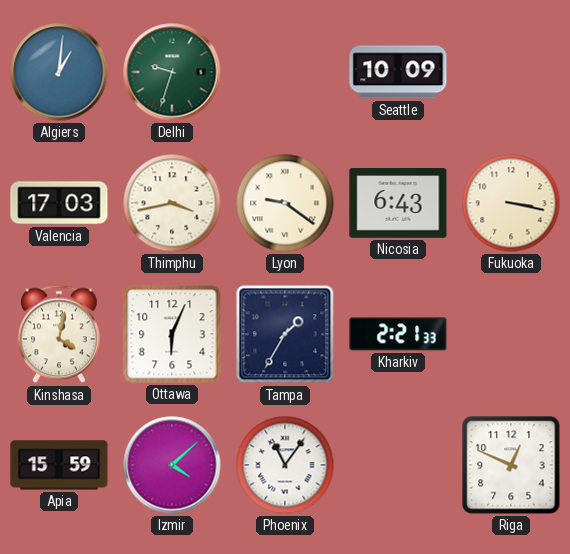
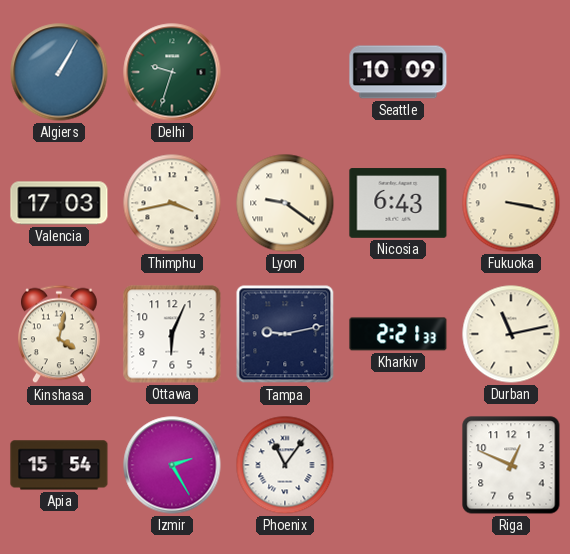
Algiers: 1:01 -> 1:05
Tampa: 1:35 -> 9:13
Durban: none -> 11:13
Apia: 15:59 -> 15:54
Izmir: 4:08 -> 2:25
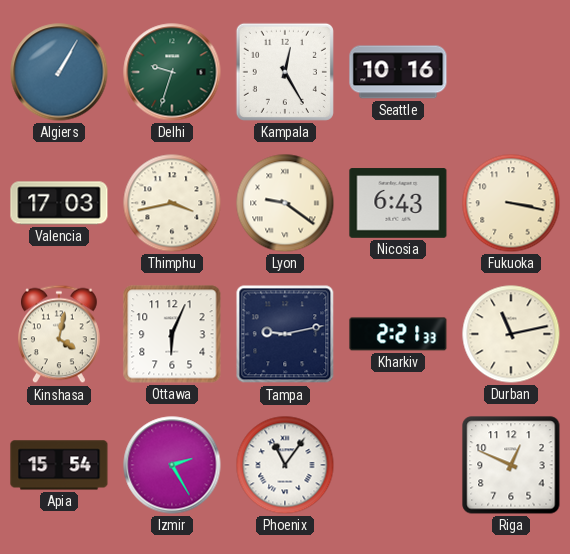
Kampala: none -> 12:25
Seattle: 10:09 -> 10:16
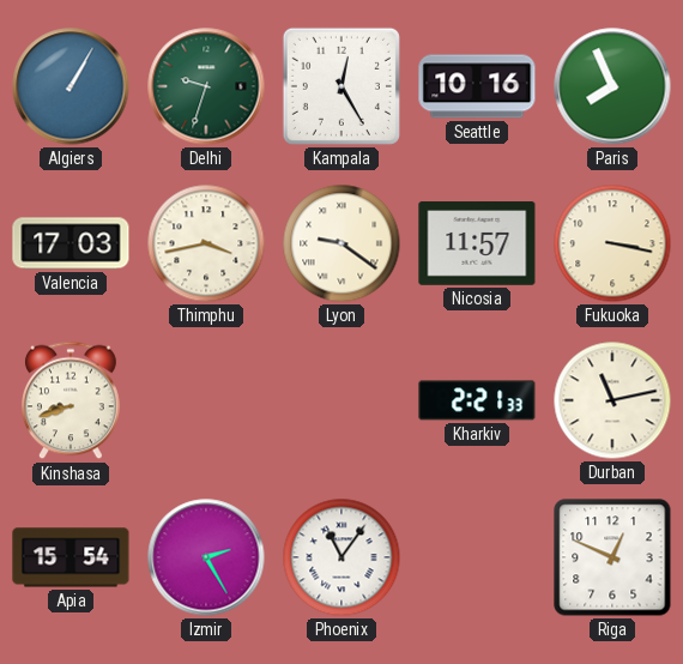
Paris: none -> 7:56
Nicosia: 6:43 -> 11:57
Kinshasa: 4:02 -> 8:42
Ottawa: 6:04 -> none
Tampa: 9:13 -> none
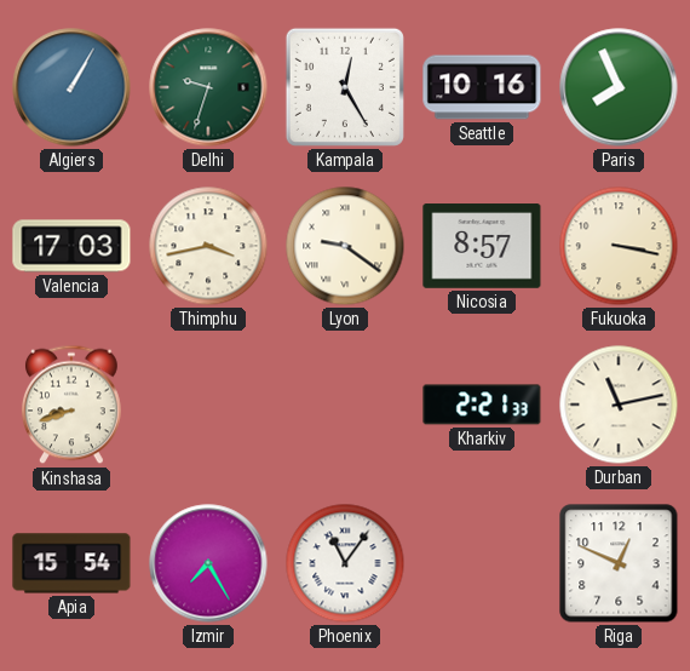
Nicosia: 11:57 -> 8:57
Izmir: 2:25 -> 7:25
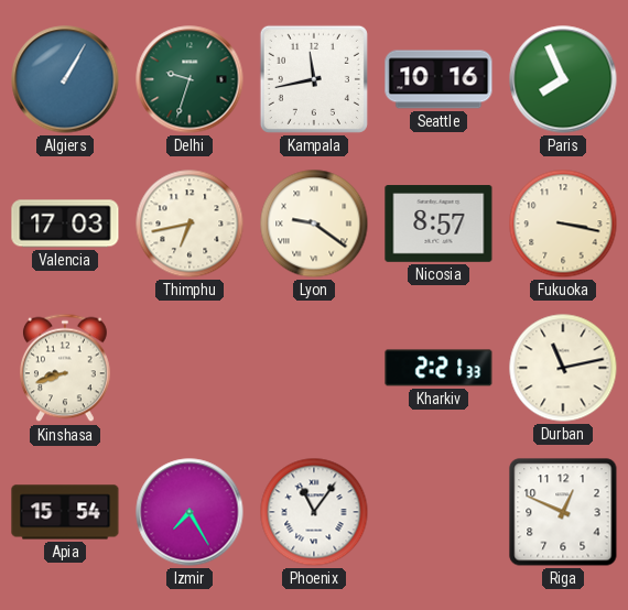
Kampala: 12:25 -> 11:43
Thimphu: 3:43 -> 6:43
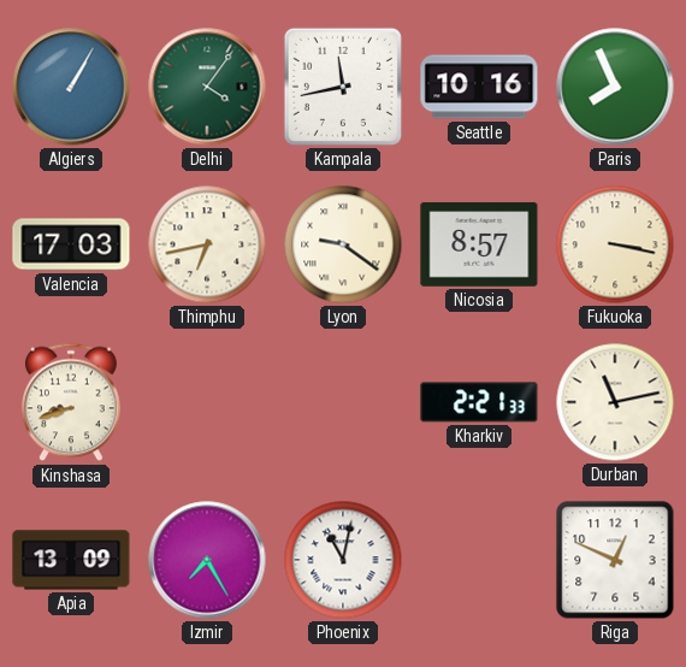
Delhi: 9:33 -> 4:06
Apia: 15:54 -> 13:09
Phoenix: 11:06 -> 11:02
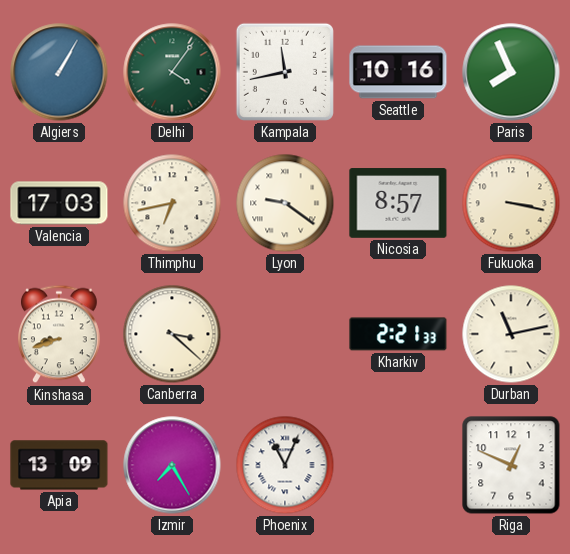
Canberra: none -> 3:22
Phoenix: 11:02 -> 11:04
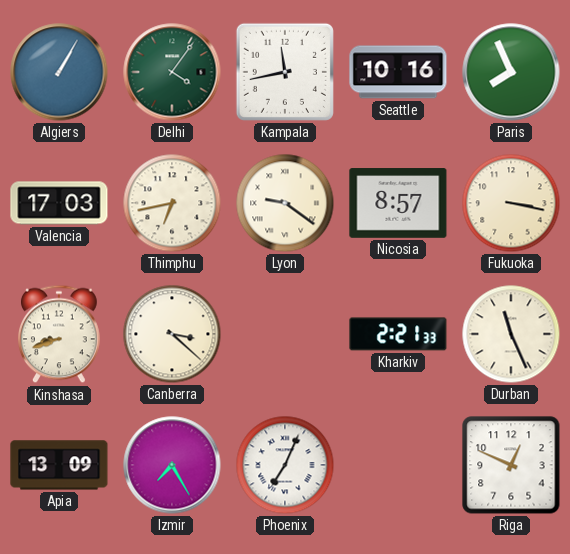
Durban: 11:13 -> 11:26
Phoenix: 11:04 -> 7:04
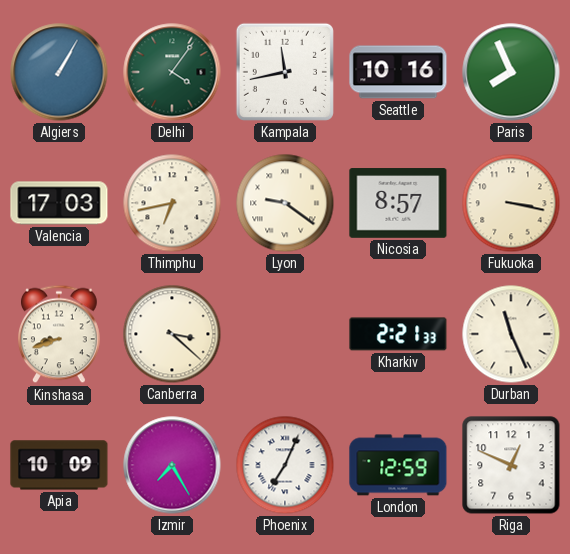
Apia: 13:09 -> 10:09
London: none -> 12:59
